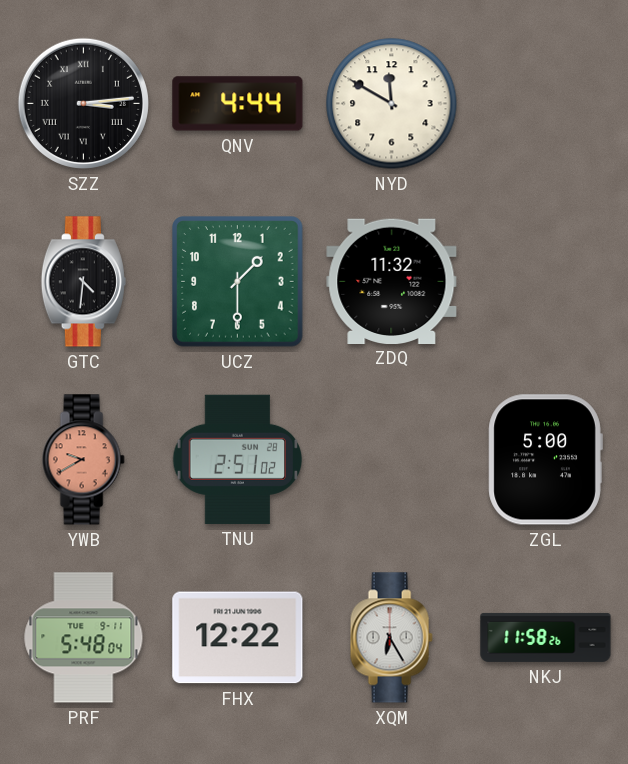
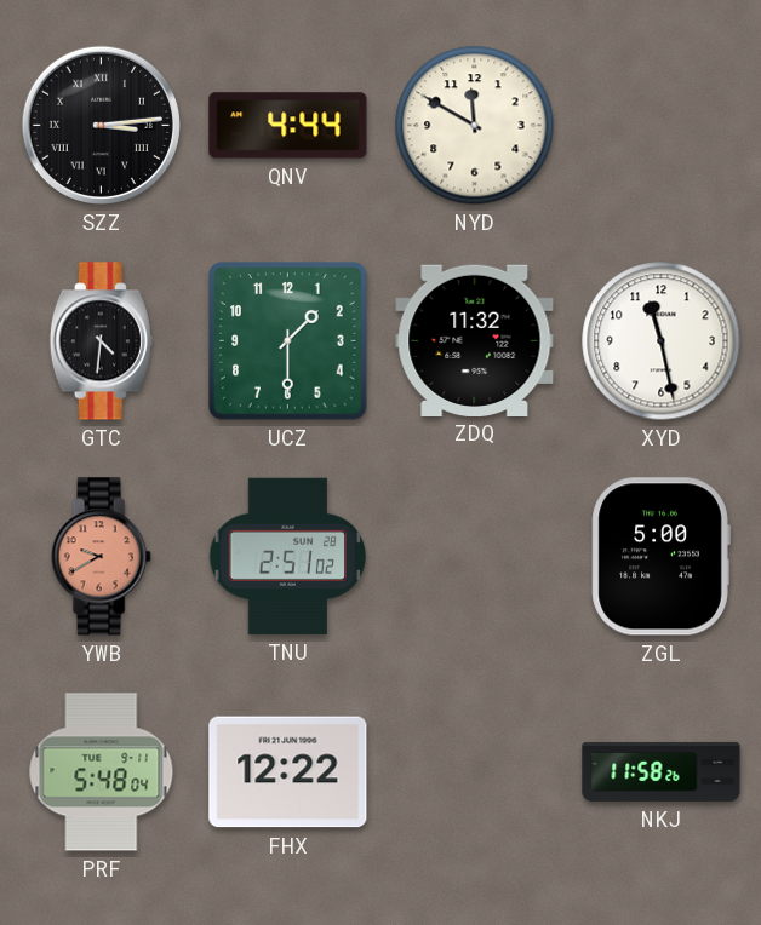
XYD: none -> 11:28
XQM: 6:25 -> none
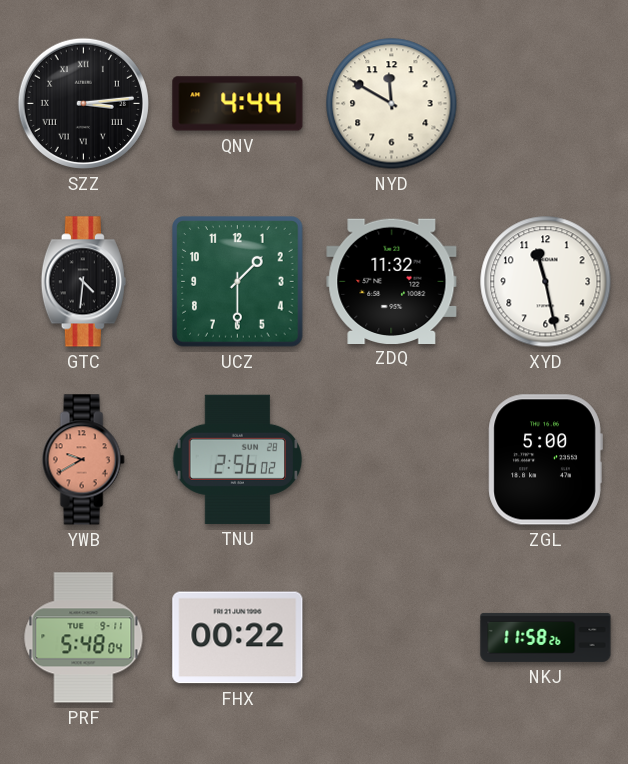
TNU: 2:51 -> 2:56
FHX: 12:22 -> 00:22
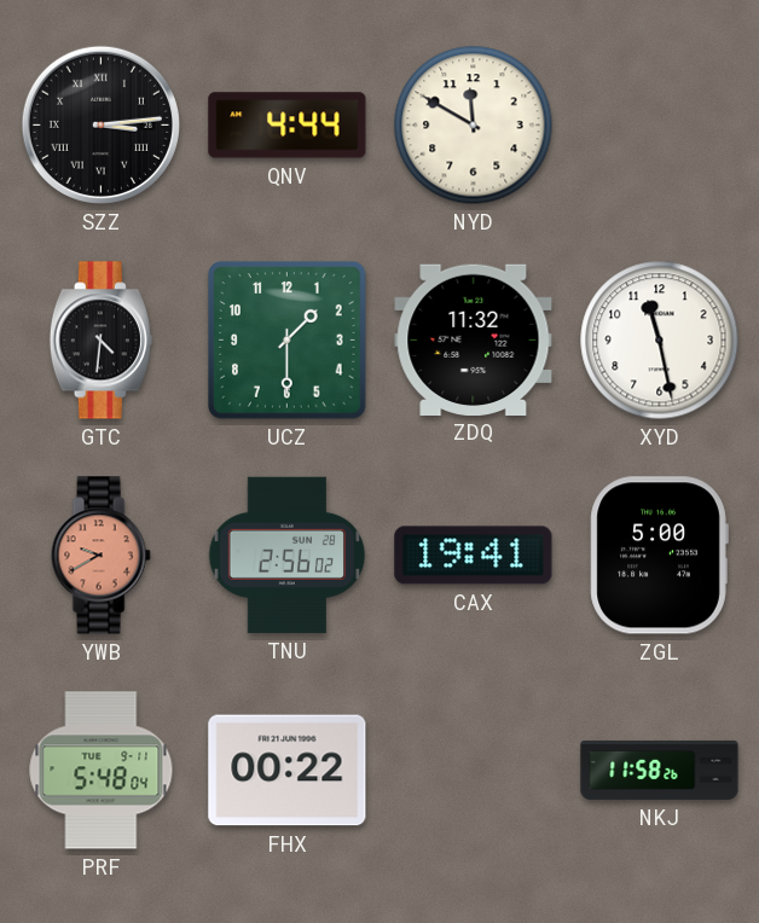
CAX: none -> 19:41
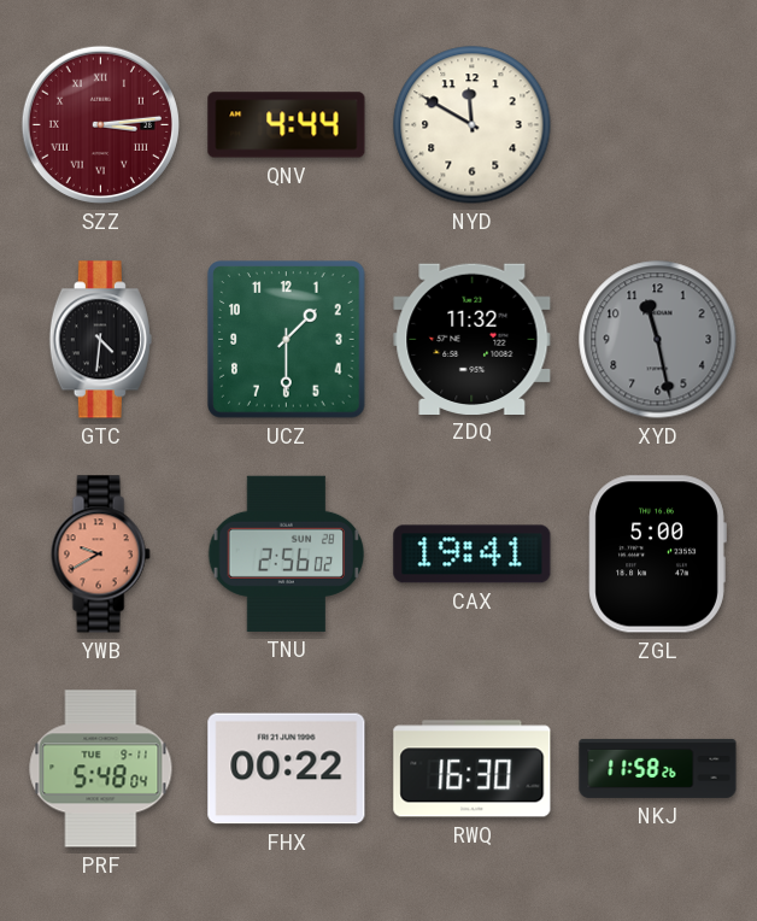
SZZ dial: black -> burgundy
XYD dial: white -> grey
RWQ: none -> 16:30
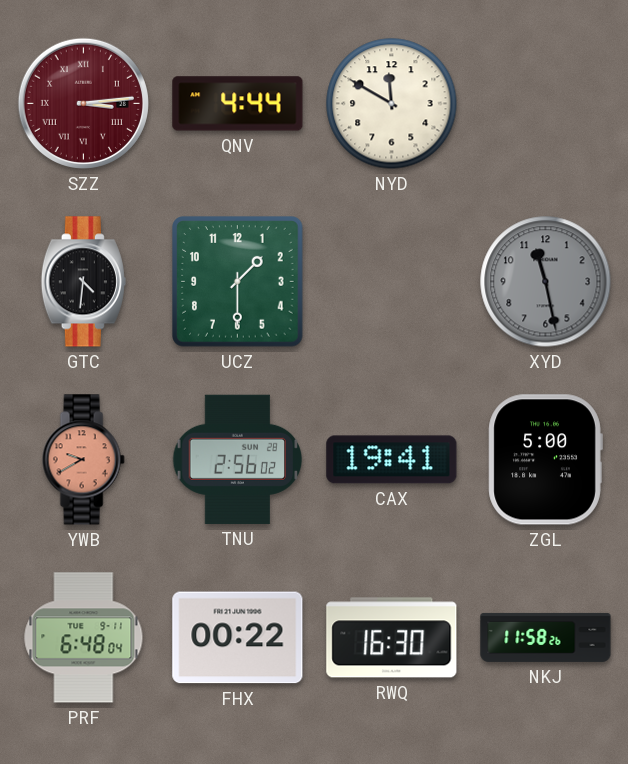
ZDQ: 11:32 -> none
PRF: 5:48 -> 6:48
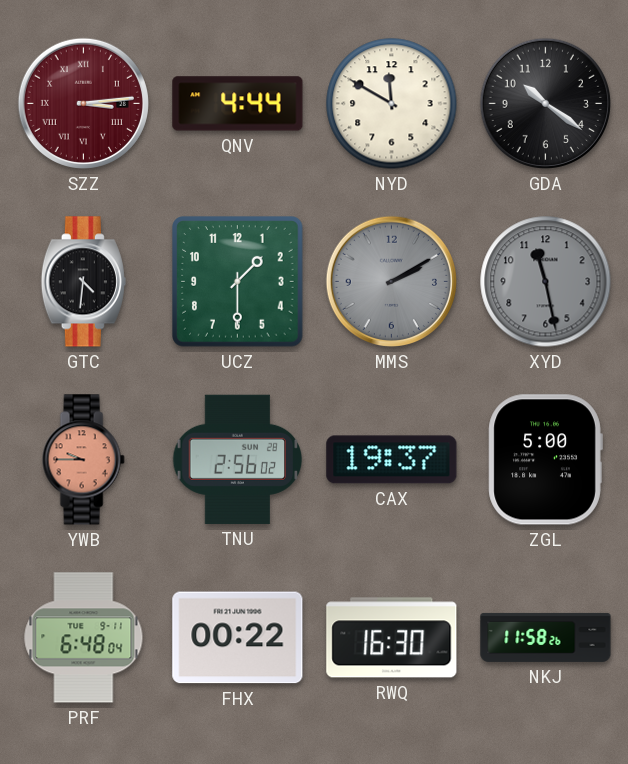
GDA: none -> 10:21
MMS: none -> 2:10
YWB: 9:40 -> 9:45
CAX: 19:41 -> 19:37
